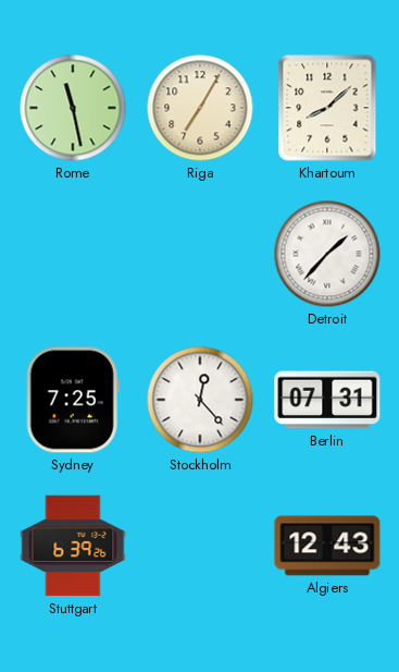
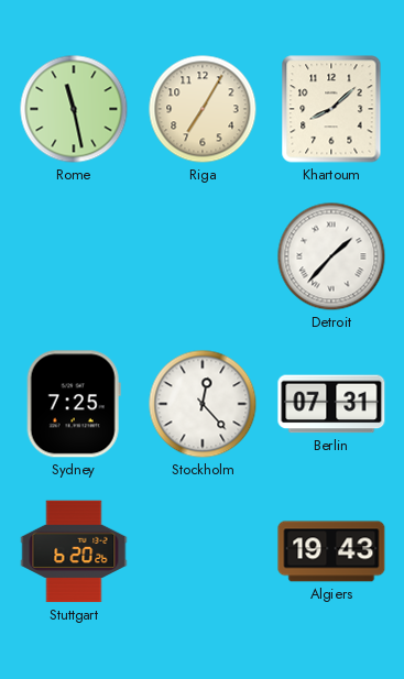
Stuttgart: 6:39 -> 6:20
Algiers: 12:43 -> 19:43
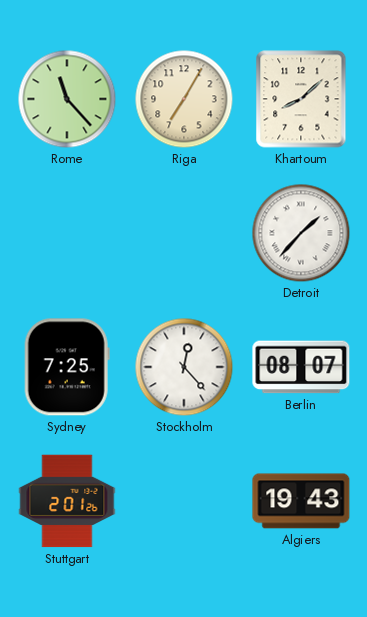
Rome: 11:28 -> 11:23
Berlin: 07:31 -> 08:07
Stuttgart: 6:20 -> 2:01
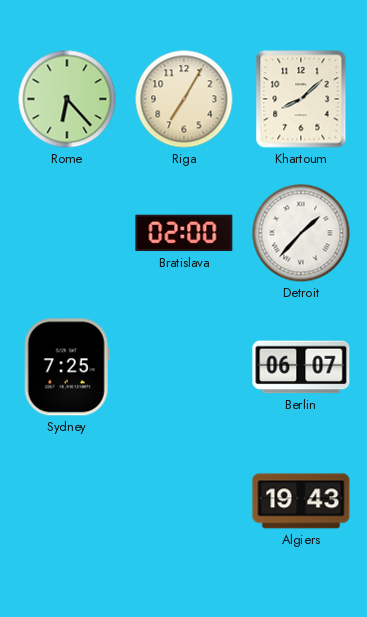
Rome: 11:23 -> 6:23
Bratislava: none -> 02:00
Stockholm: 12:23 -> none
Berlin: 08:07 -> 06:07
Stuttgart: 2:01 -> none
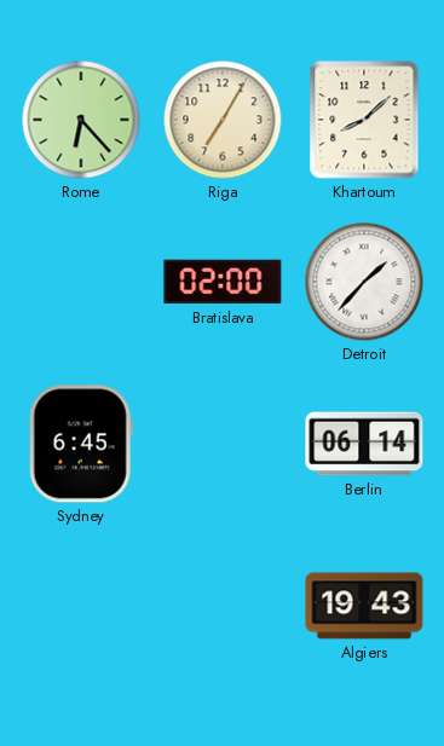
Sydney: 7:25 -> 6:45
Berlin: 06:07 -> 06:14
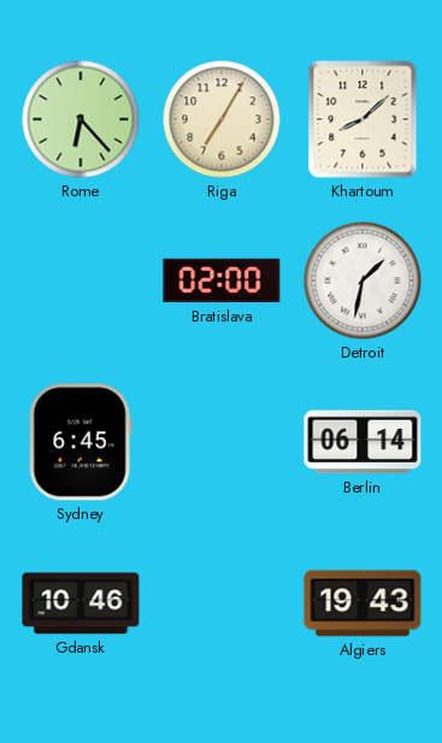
Detroit: 1:37 -> 1:32
Gdansk: none -> 10:46
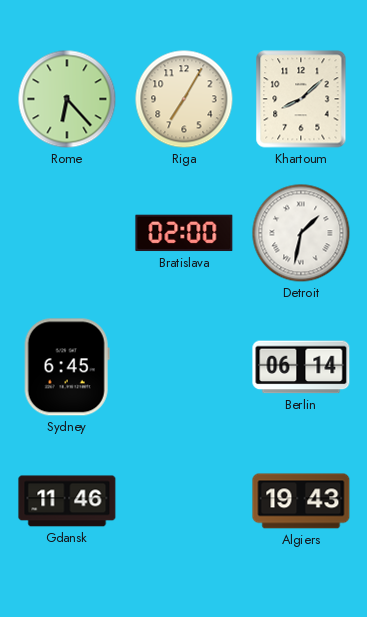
Gdansk: 10:46 -> 11:46
